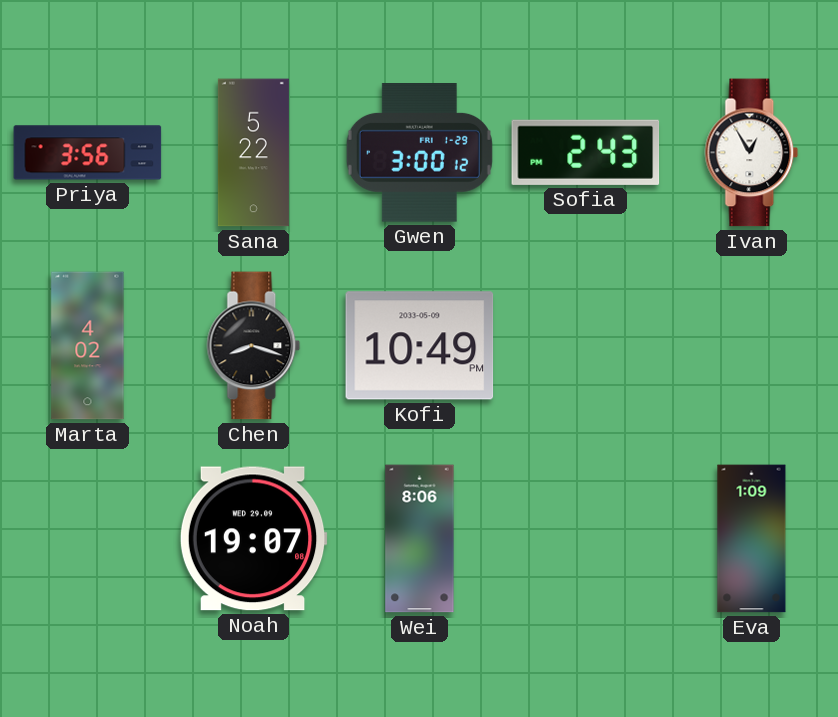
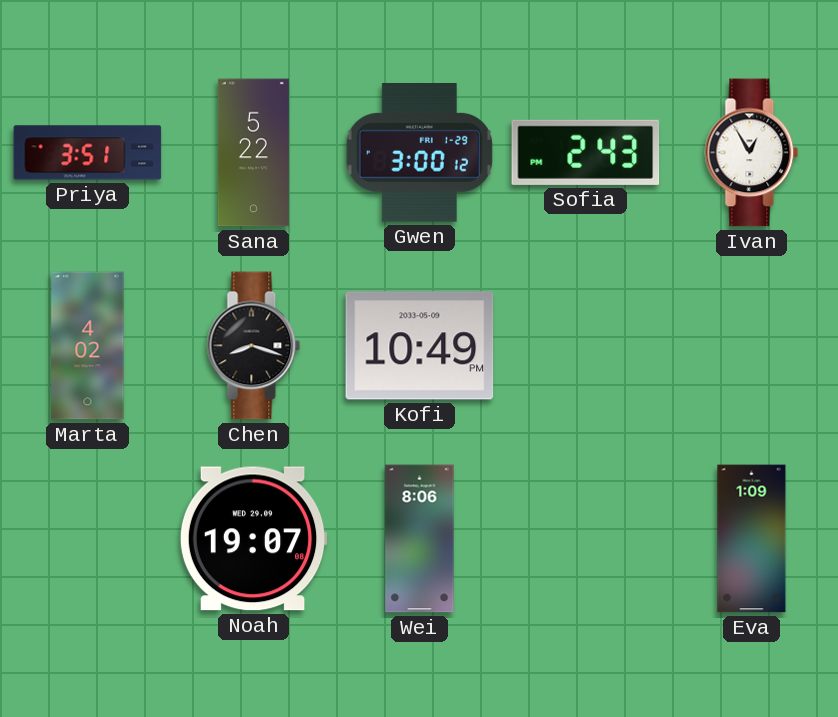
Priya: 3:56 -> 3:51
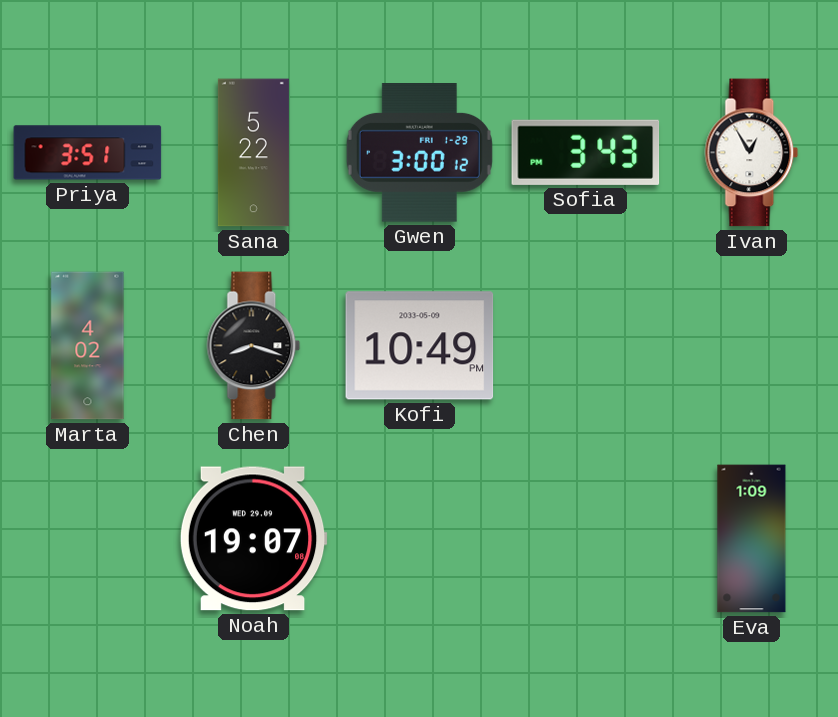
Sofia: 2:43 -> 3:43
Wei: 8:06 -> none
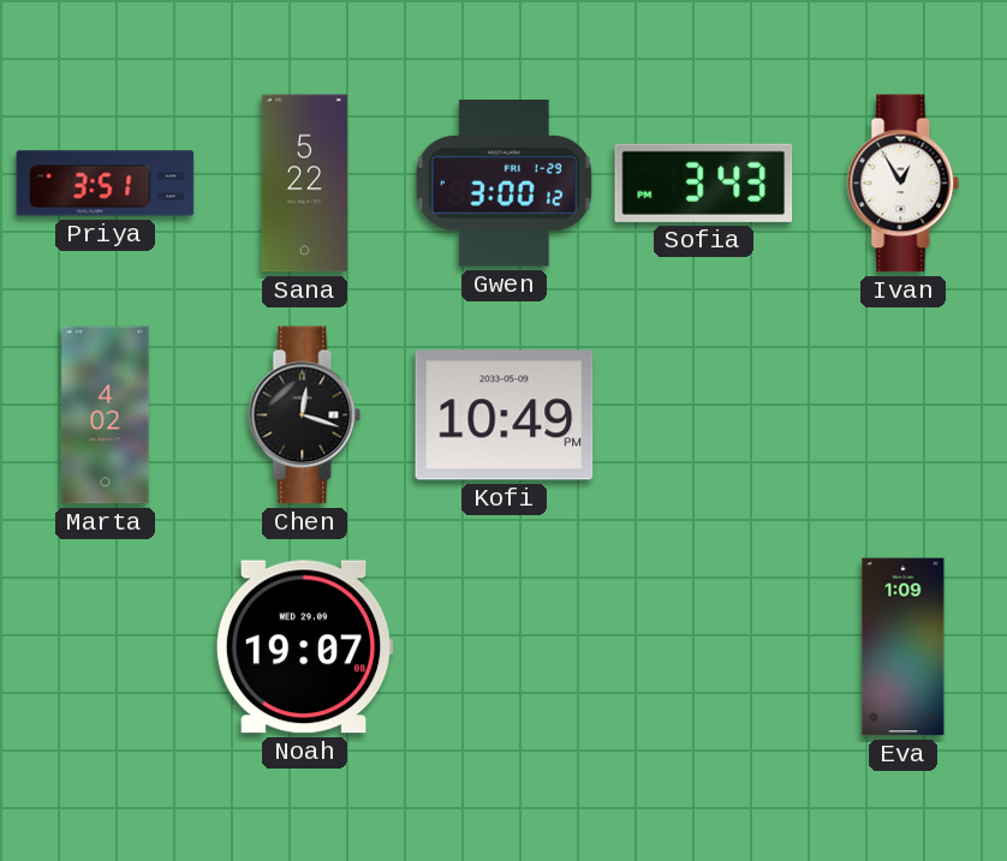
Chen: 8:18 -> 12:18
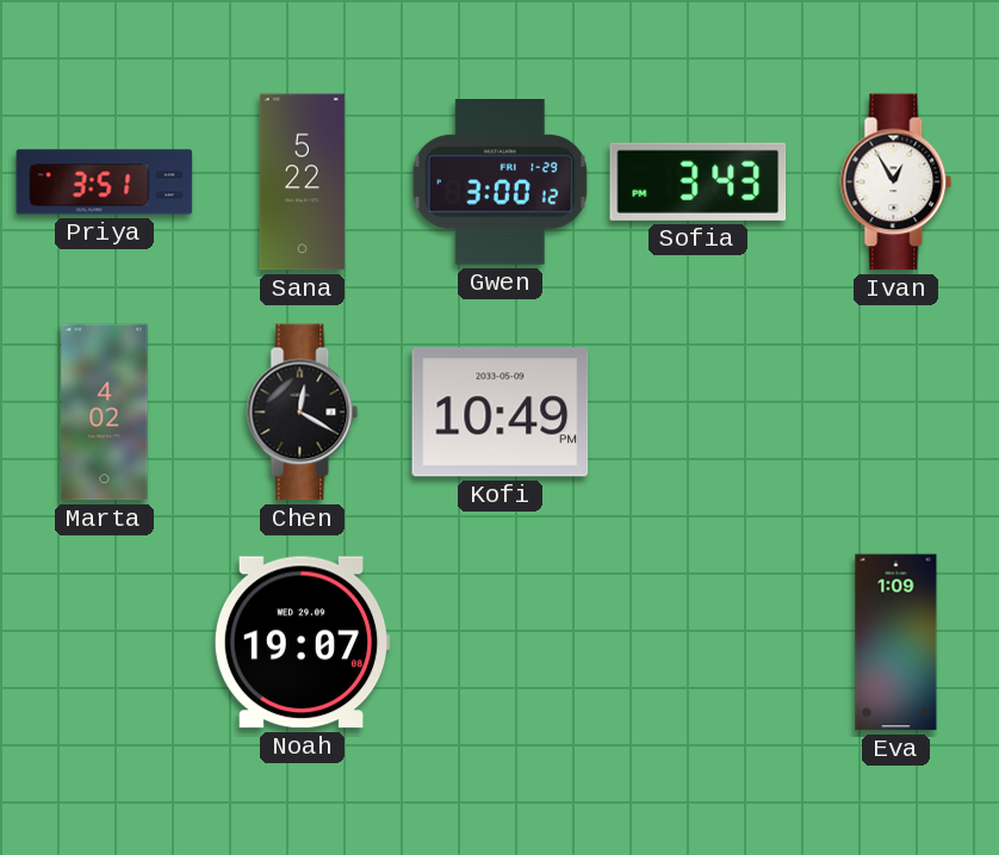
Chen: 12:18 -> 12:20
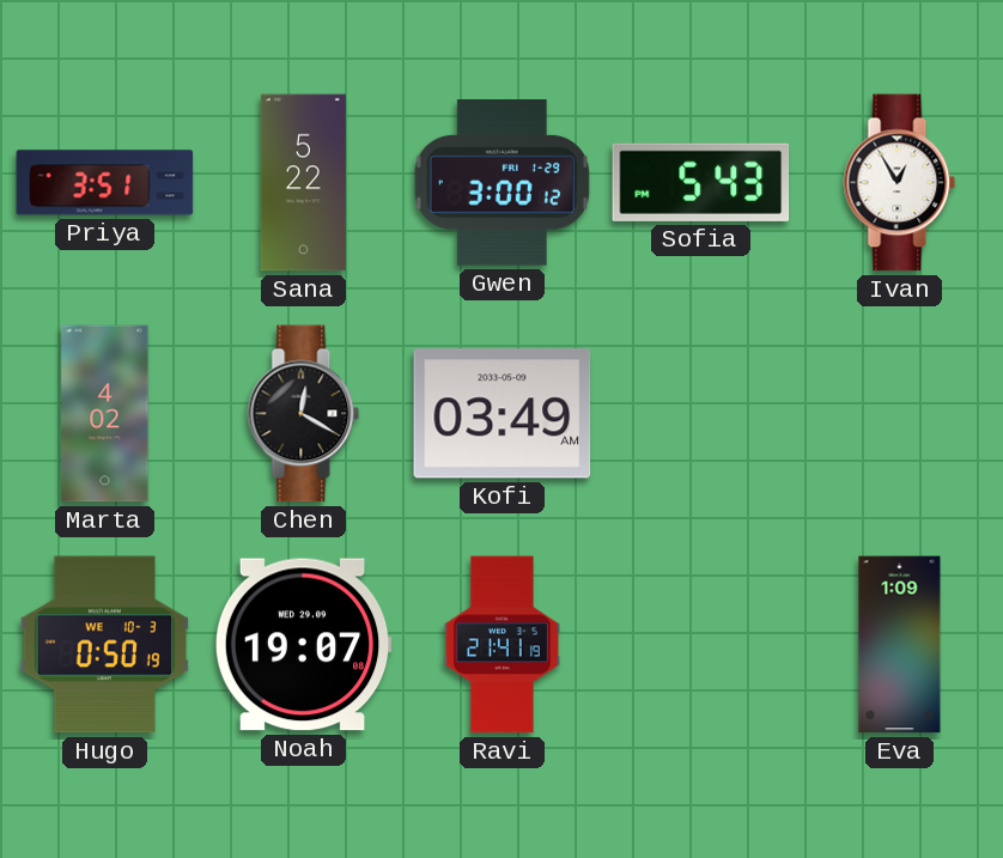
Sofia: 3:43 -> 5:43
Kofi: 10:49 -> 03:49
Hugo: none -> 0:50
Ravi: none -> 21:41
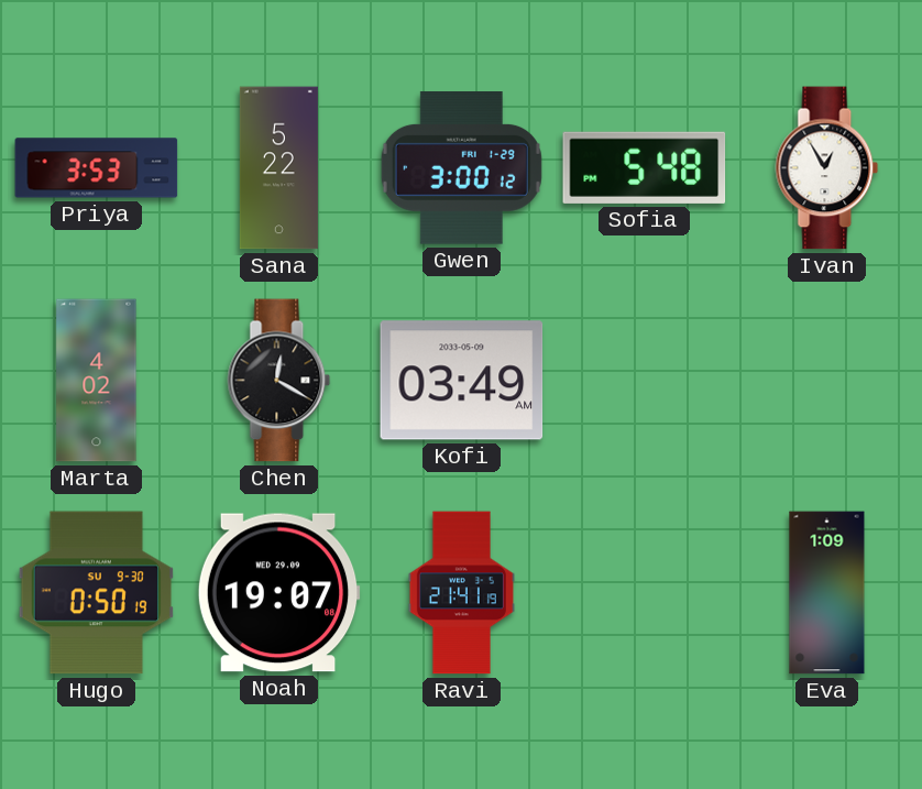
Priya: 3:51 -> 3:53
Sofia: 5:43 -> 5:48
Hugo date: WE 10-3 -> SU 9-30
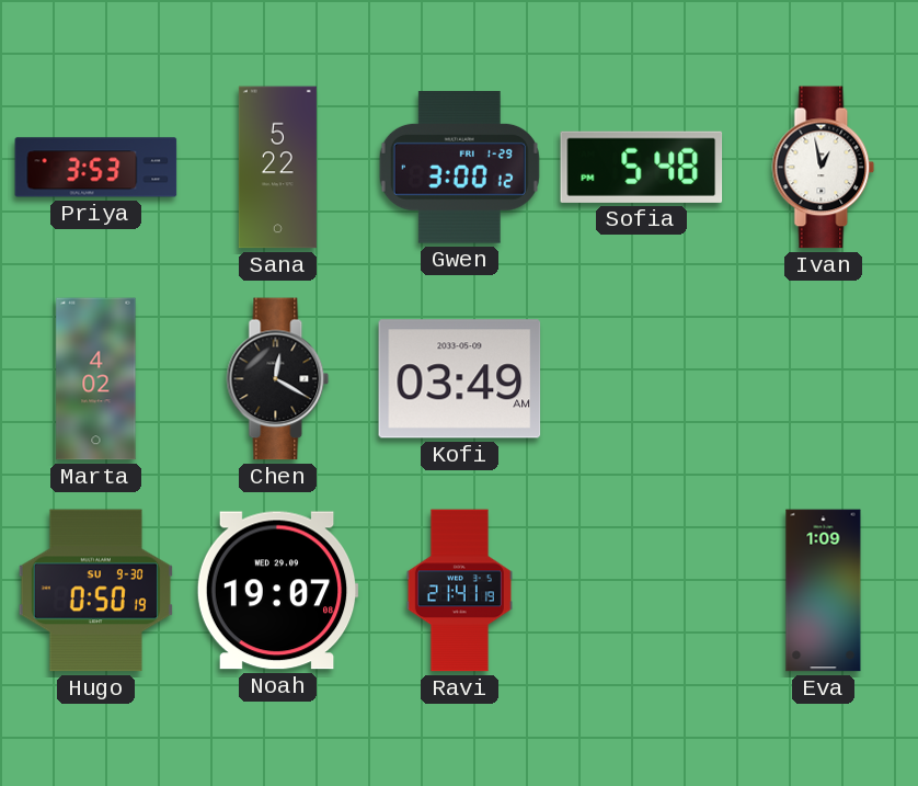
Ivan: 12:55 -> 12:58
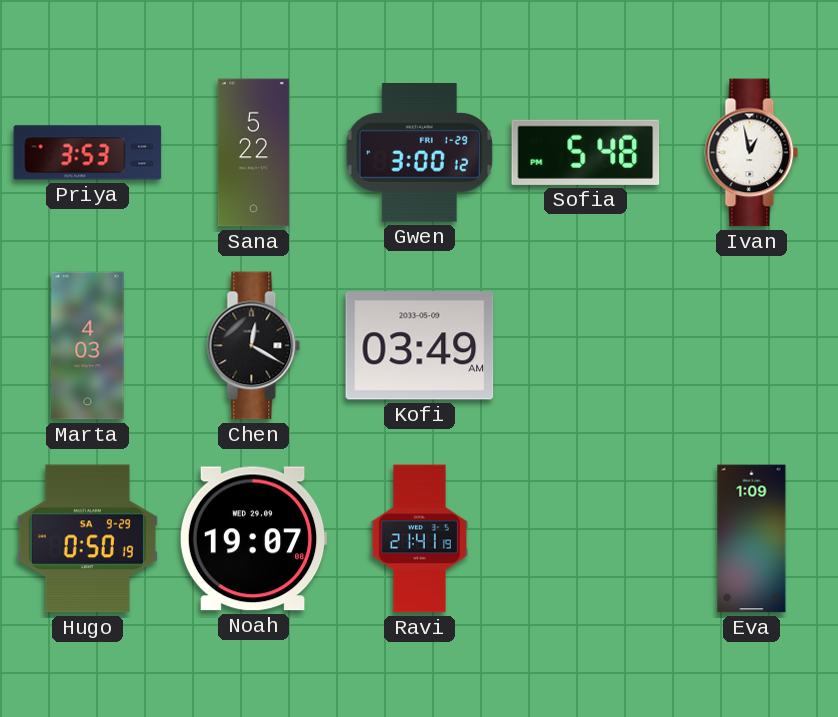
Marta: 4:02 -> 4:03
Hugo date: SU 9-30 -> SA 9-29
